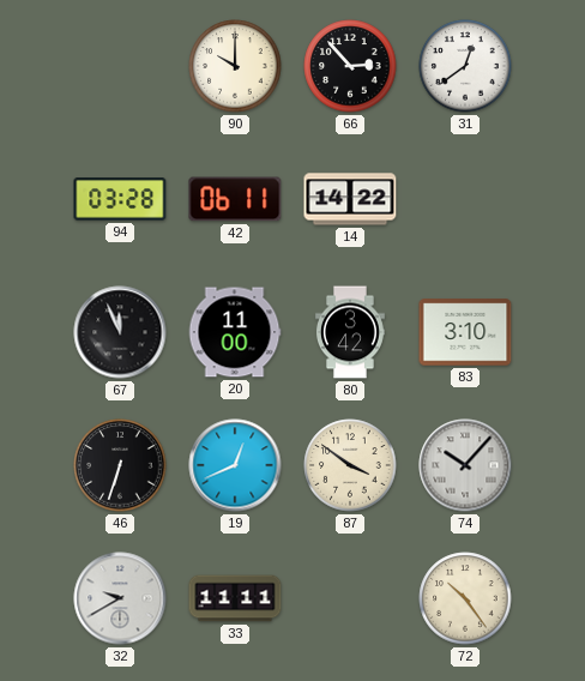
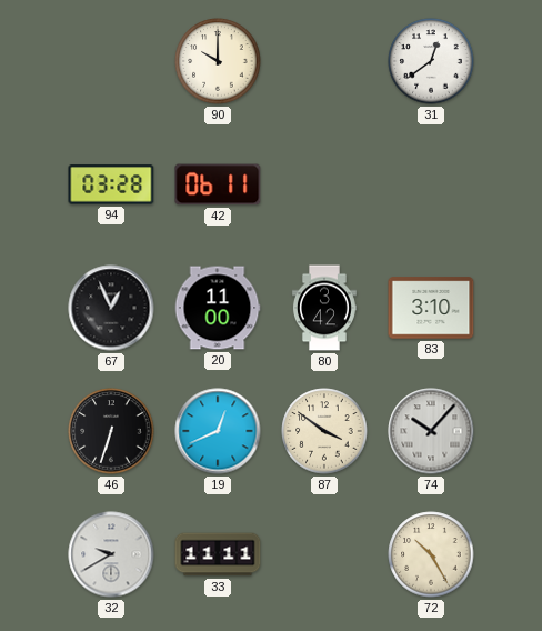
66: 2:53 -> none
14: 14:22 -> none
67: 11:56 -> 12:56
72: 10:24 -> 10:25
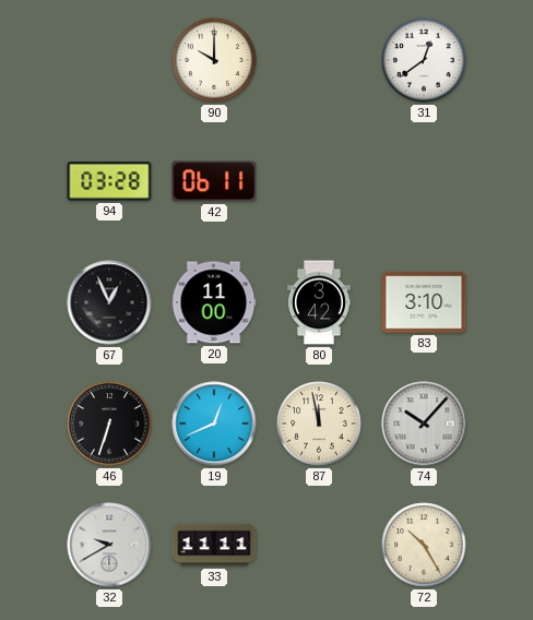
87: 3:51 -> 11:58
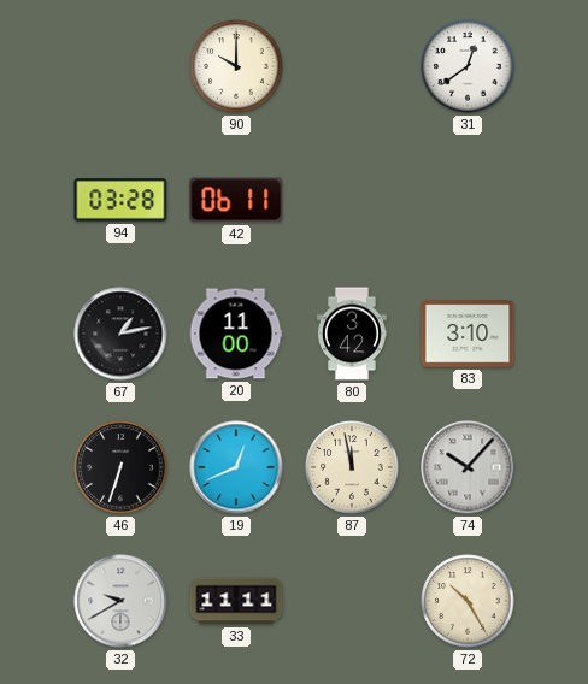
67: 12:56 -> 1:13
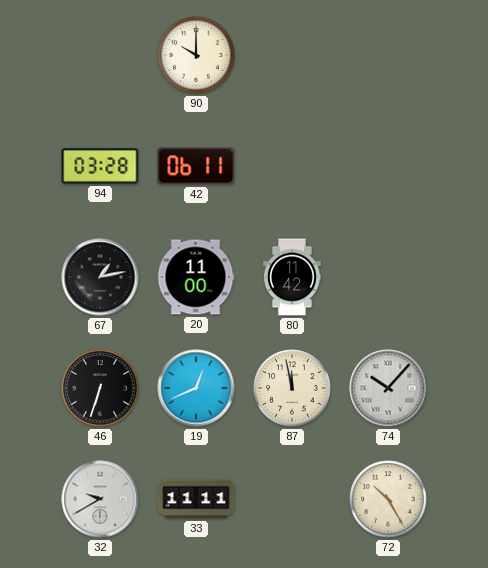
31: 12:39 -> none
80: 3:42 -> 11:42
83: 3:10 -> none
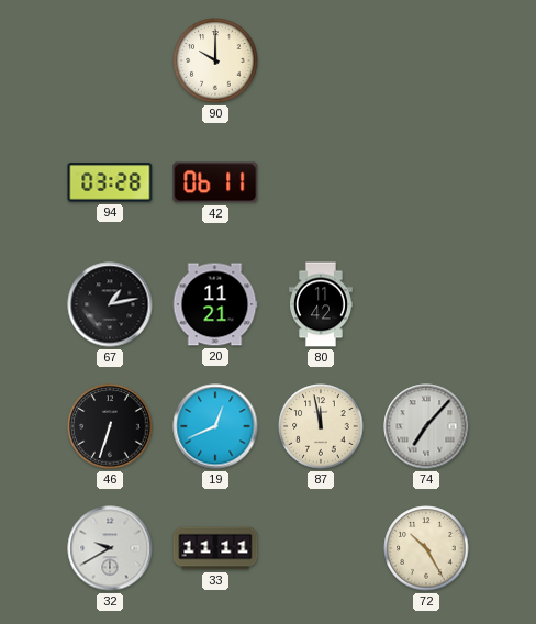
20: 11:00 -> 11:21
74: 10:07 -> 7:07
